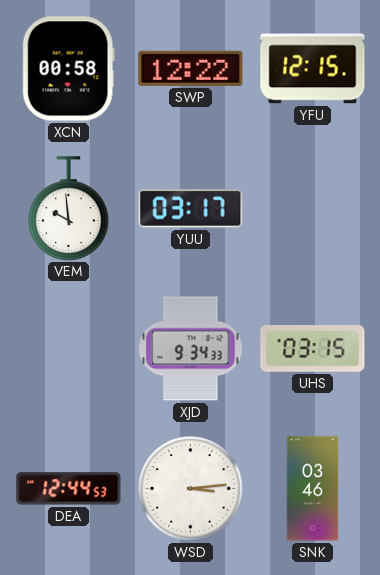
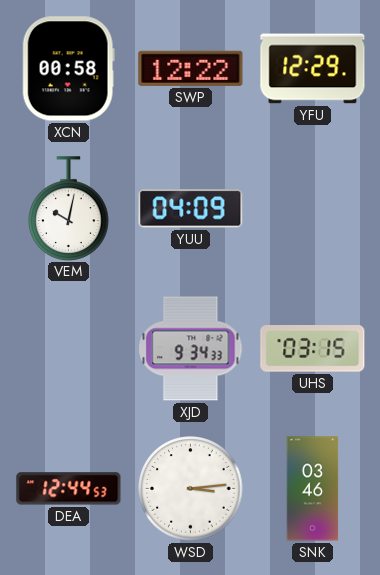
YFU: 12:15 -> 12:29
VEM: 9:59 -> 10:02
YUU: 03:17 -> 04:09
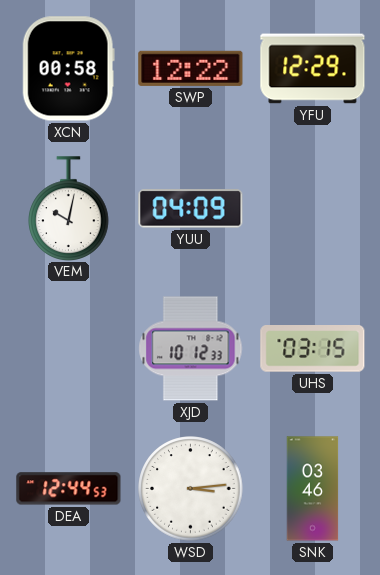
XJD: 9:34 -> 10:12
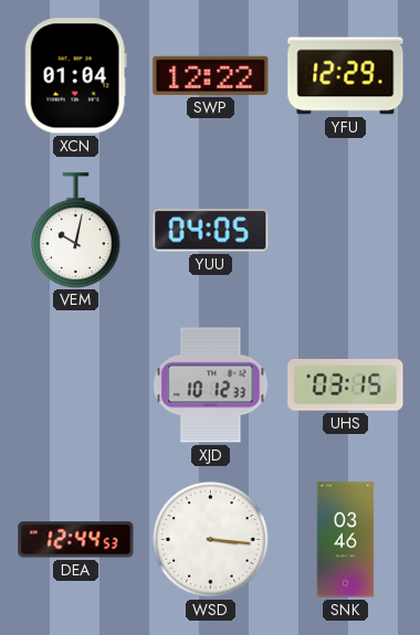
XCN: 00:58 -> 01:04
YUU: 04:09 -> 04:05
WSD: 3:14 -> 3:16
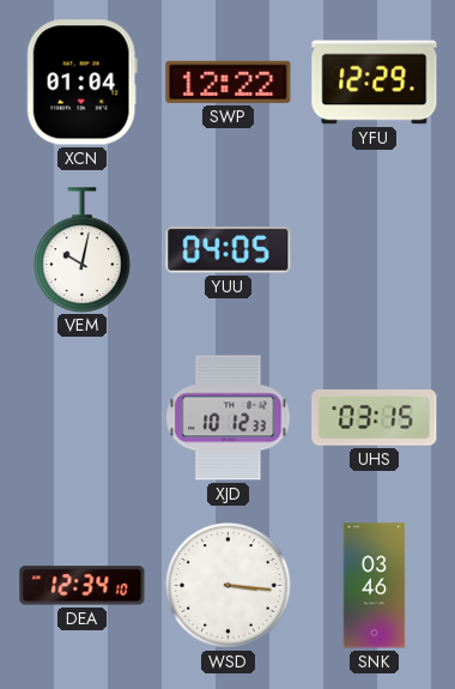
DEA: 12:44 -> 12:34
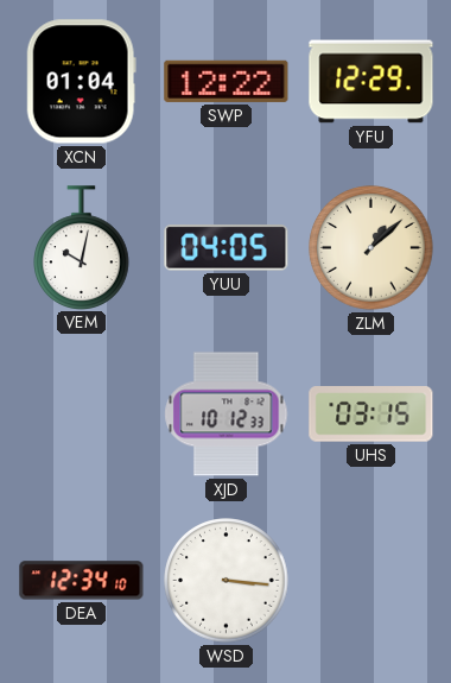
ZLM: none -> 1:08
SNK: 03:46 -> none
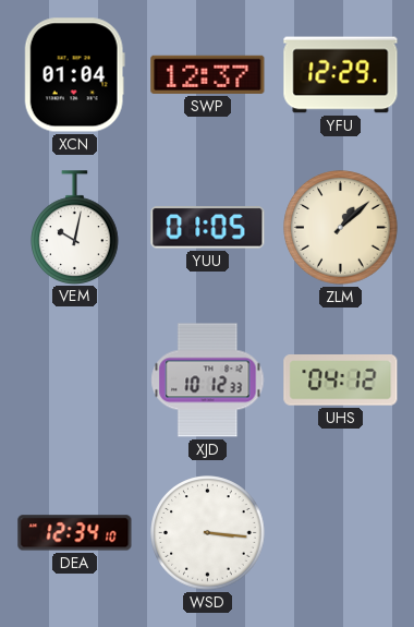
SWP: 12:22 -> 12:37
YUU: 04:05 -> 01:05
UHS: 03:15 -> 04:12
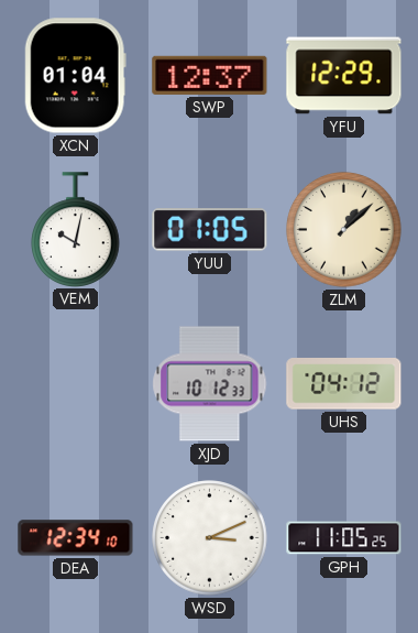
WSD: 3:16 -> 3:11
GPH: none -> 11:05
